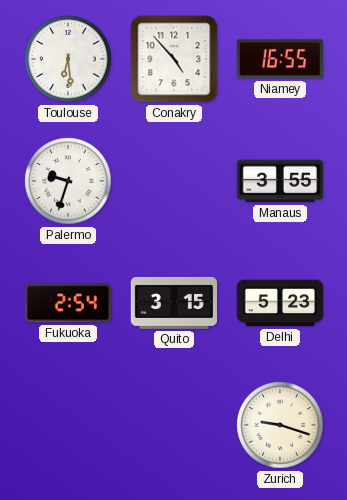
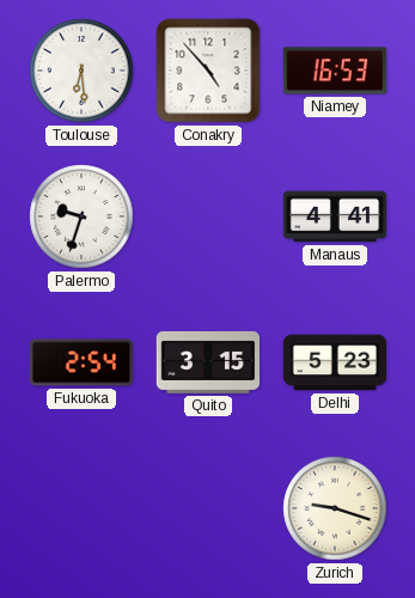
Niamey: 16:55 -> 16:53
Manaus: 3:55 -> 4:41
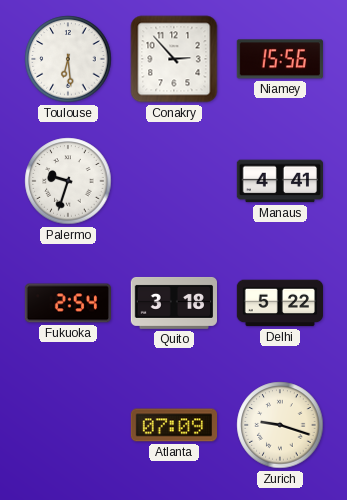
Conakry: 4:53 -> 2:53
Niamey: 16:53 -> 15:56
Quito: 3:15 -> 3:18
Delhi: 5:23 -> 5:22
Atlanta: none -> 07:09
